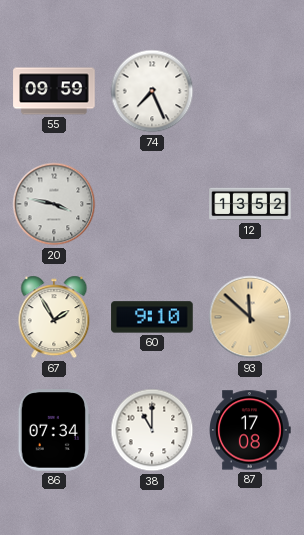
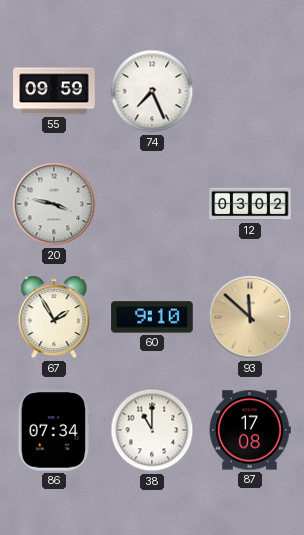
12: 13:52 -> 03:02
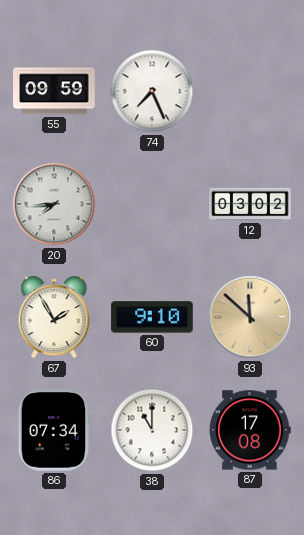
20: 3:47 -> 7:44
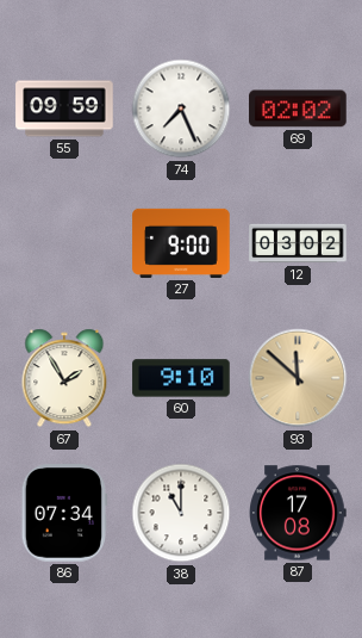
69: none -> 02:02
20: 7:44 -> none
27: none -> 9:00
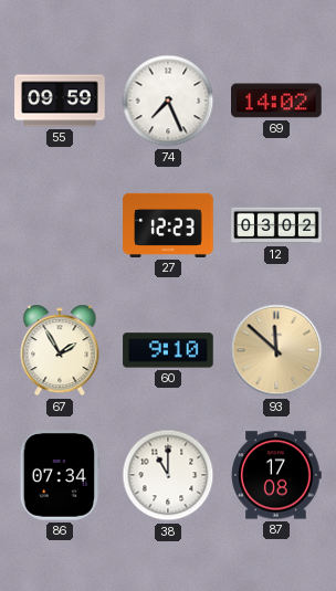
69: 02:02 -> 14:02
27: 9:00 -> 12:23
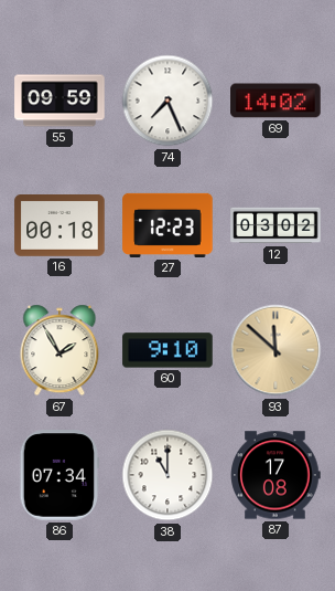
16: none -> 00:18
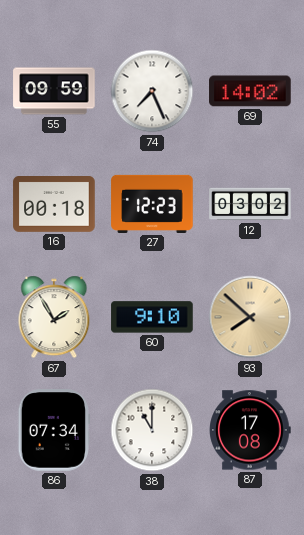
93: 11:52 -> 7:52
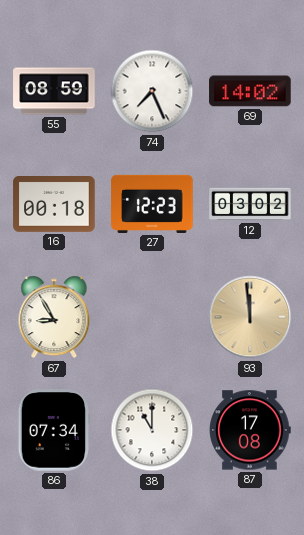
55: 09:59 -> 08:59
67: 1:55 -> 8:55
60: 9:10 -> none
93: 7:52 -> 11:59
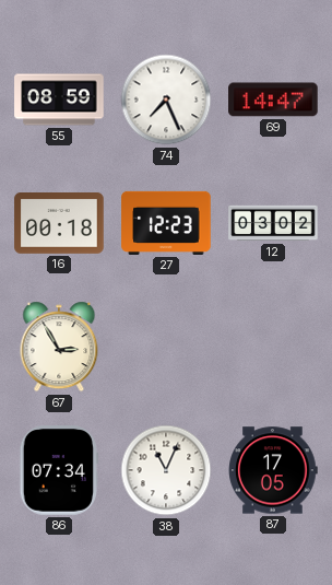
69: 14:02 -> 14:47
67: 8:55 -> 2:55
93: 11:59 -> none
38: 11:00 -> 11:04
87: 17:08 -> 17:05
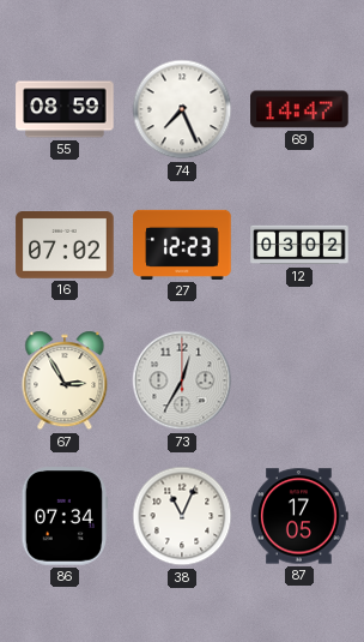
16: 00:18 -> 07:02
73: none -> 12:35
